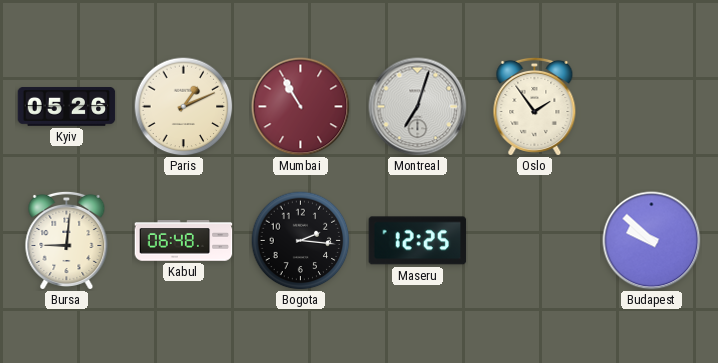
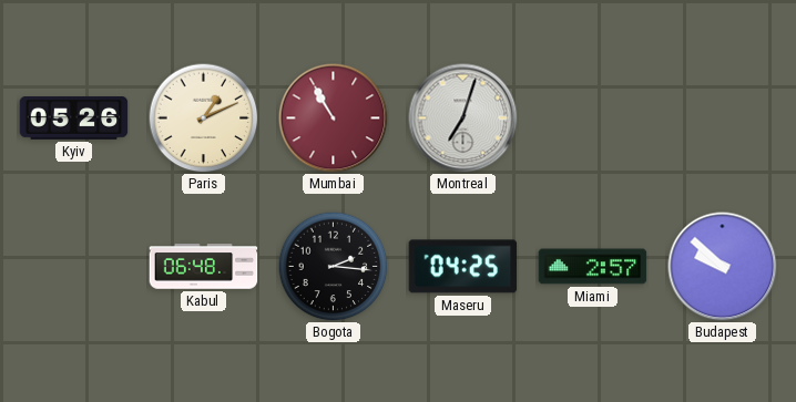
Oslo: 1:54 -> none
Bursa: 9:01 -> none
Maseru: 12:25 -> 04:25
Miami: none -> 2:57
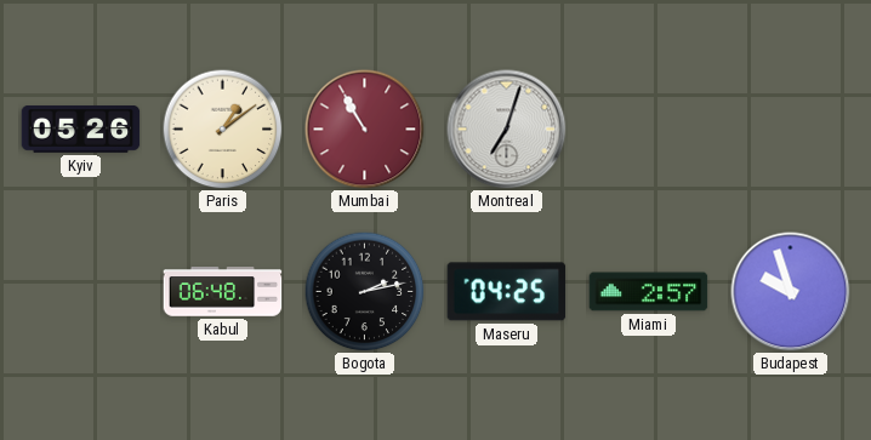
Paris: 1:11 -> 1:09
Bogota: 2:16 -> 2:13
Budapest: 9:52 -> 9:57
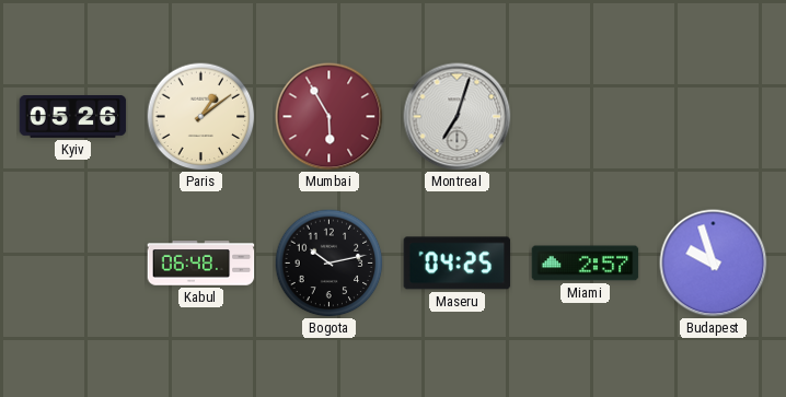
Mumbai: 10:55 -> 5:55
Bogota: 2:13 -> 10:13
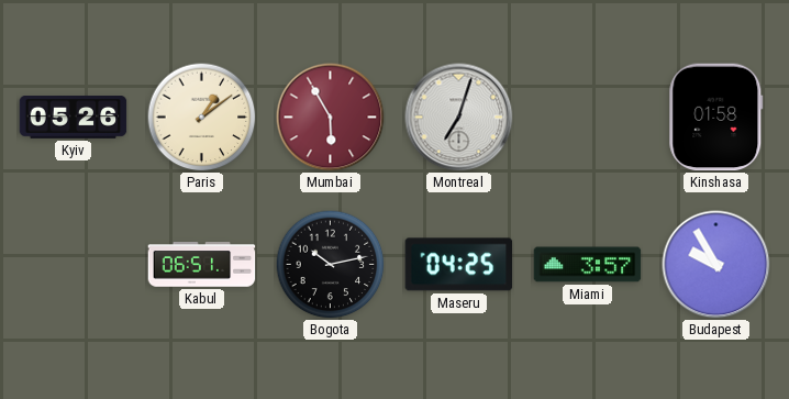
Kinshasa: none -> 01:58
Kabul: 06:48 -> 06:51
Miami: 2:57 -> 3:57
Budapest: 9:57 -> 9:55
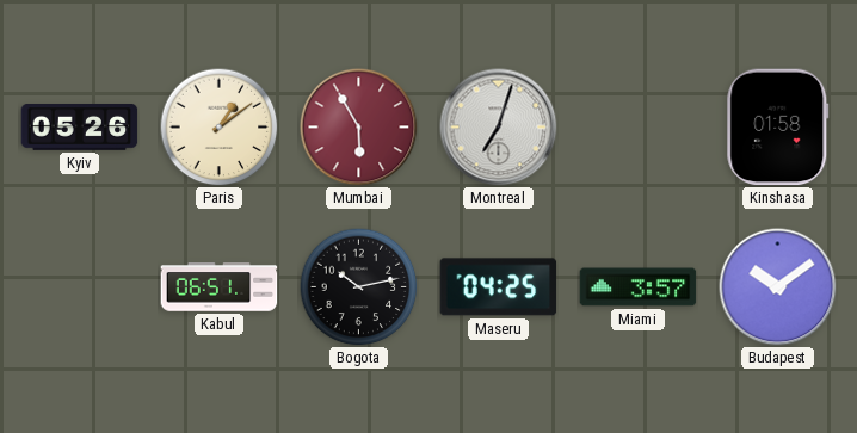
Budapest: 9:55 -> 10:09
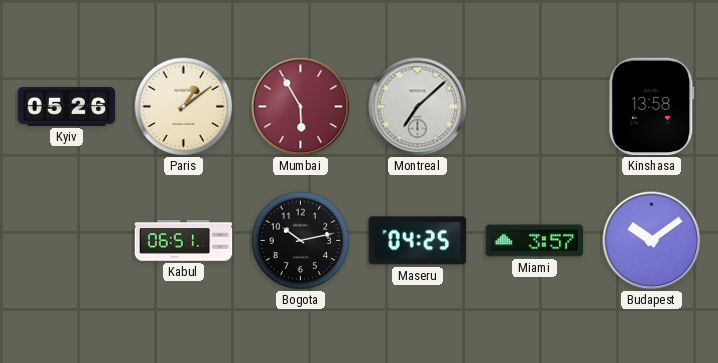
Montreal: 7:03 -> 7:08
Kinshasa: 01:58 -> 13:58
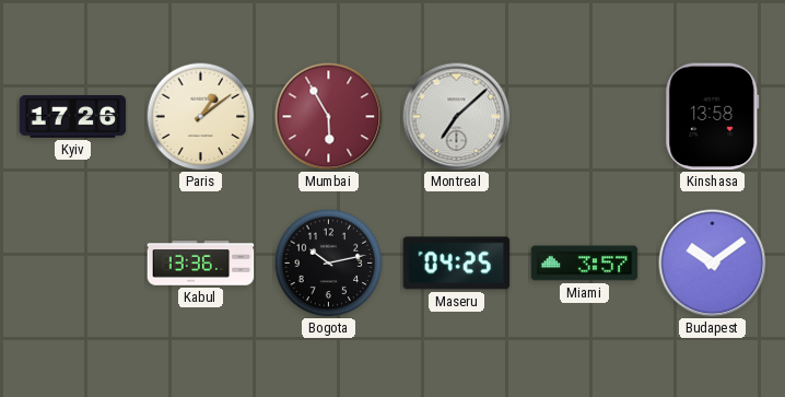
Kyiv: 05:26 -> 17:26
Kabul: 06:51 -> 13:36
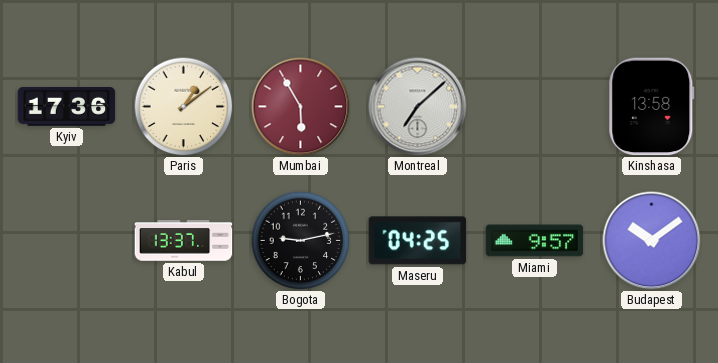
Kyiv: 17:26 -> 17:36
Kabul: 13:36 -> 13:37
Bogota: 10:13 -> 9:13
Miami: 3:57 -> 9:57
